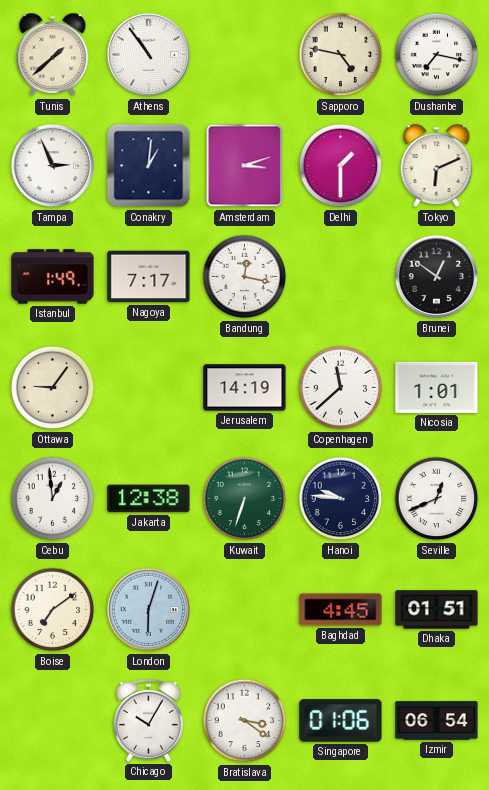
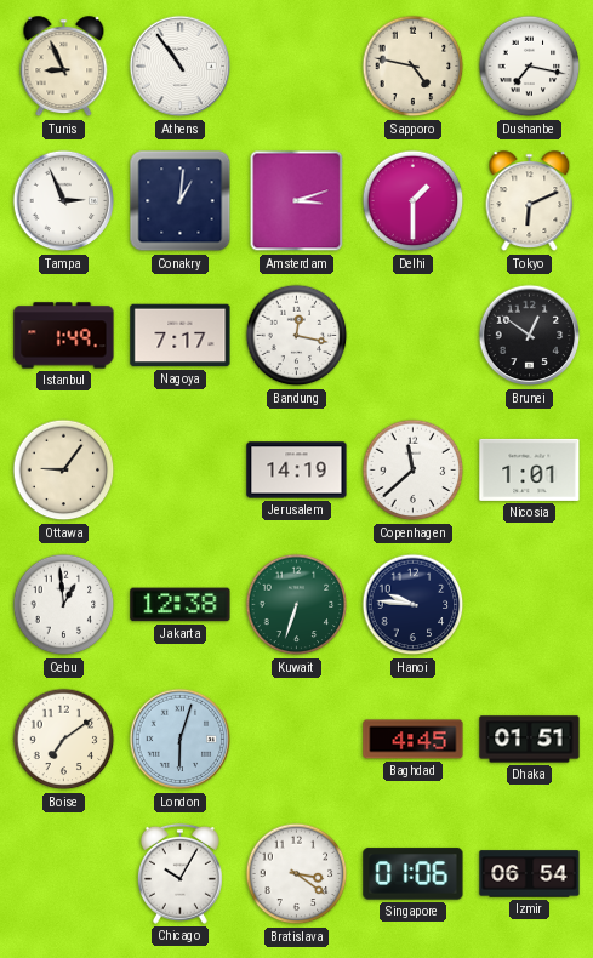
Tunis: 1:38 -> 8:56
Seville: 12:41 -> none
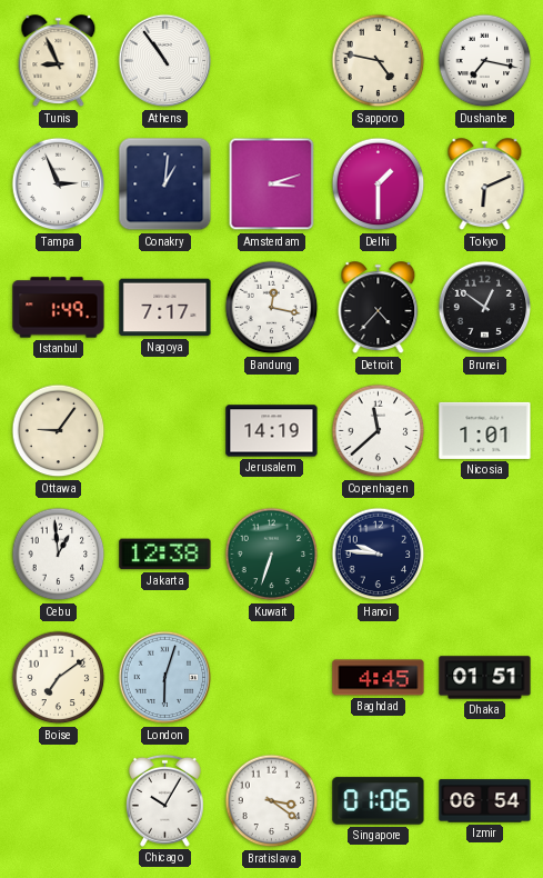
Detroit: none -> 4:37
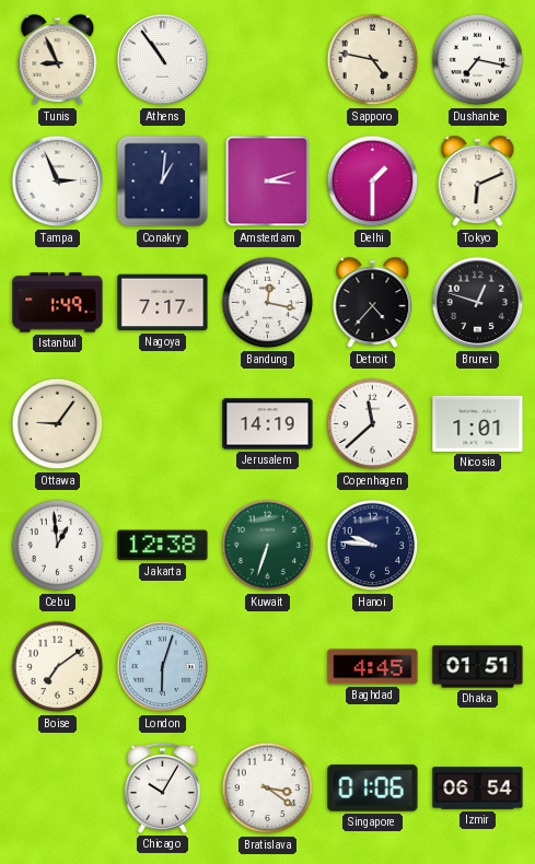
Brunei: 12:51 -> 12:48
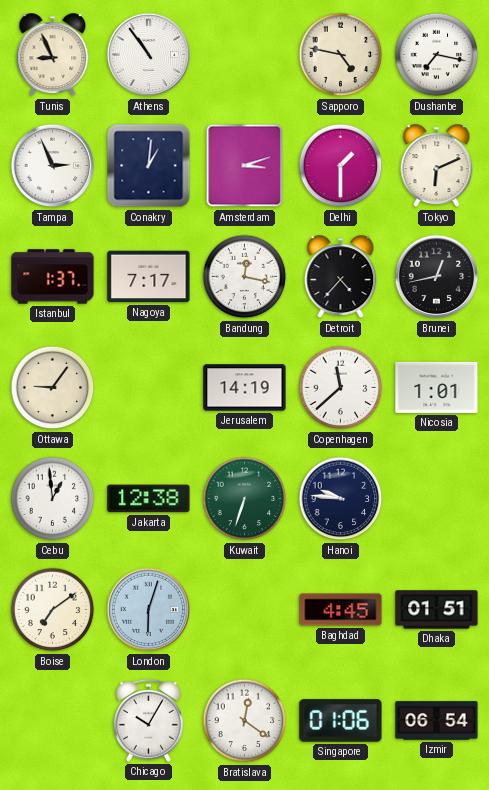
Istanbul: 1:49 -> 1:37
Brunei: 12:48 -> 12:43
Bratislava: 3:21 -> 12:21
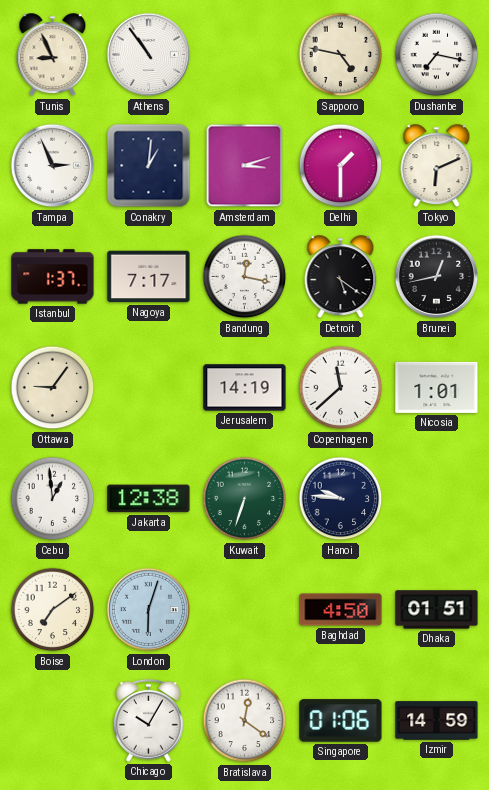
Detroit: 4:37 -> 5:21
Baghdad: 4:45 -> 4:50
Izmir: 06:54 -> 14:59
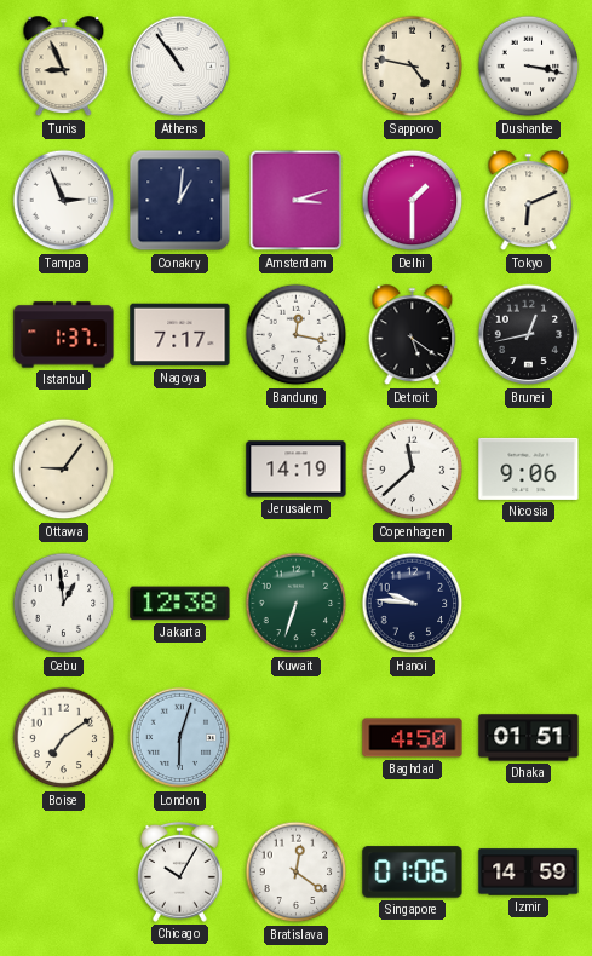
Dushanbe: 7:17 -> 3:17
Nicosia: 1:01 -> 9:06
